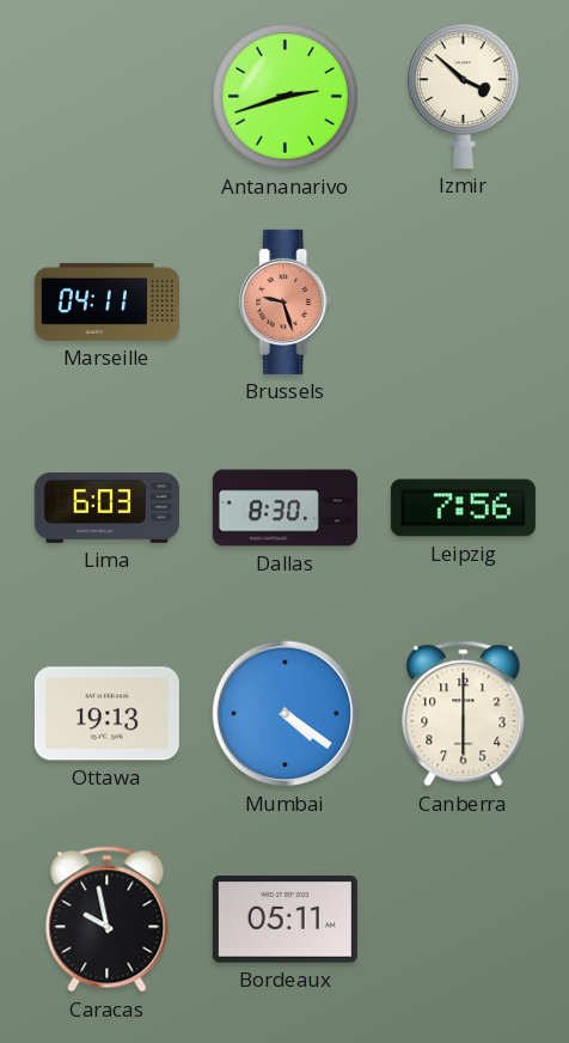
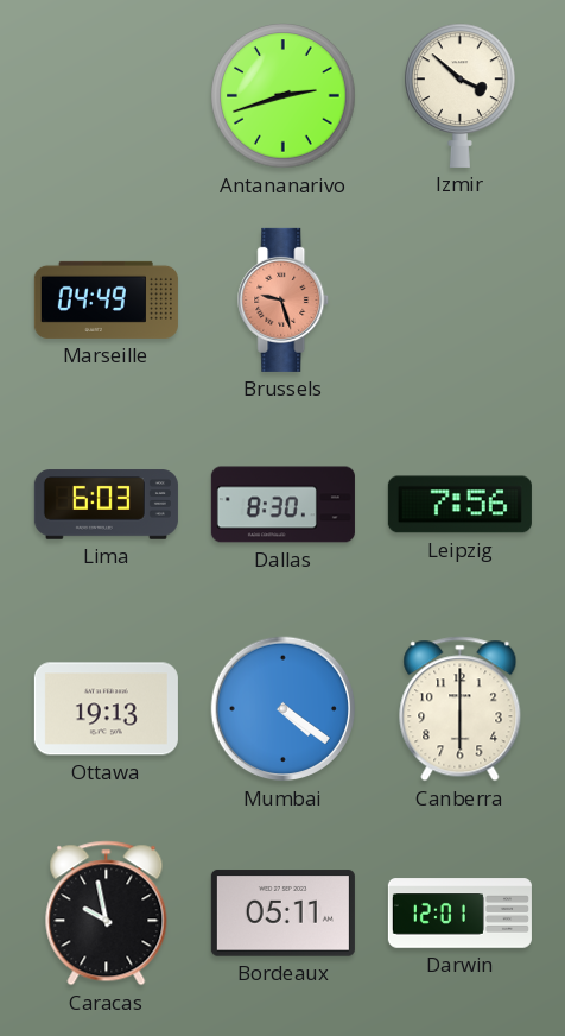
Marseille: 04:11 -> 04:49
Darwin: none -> 12:01
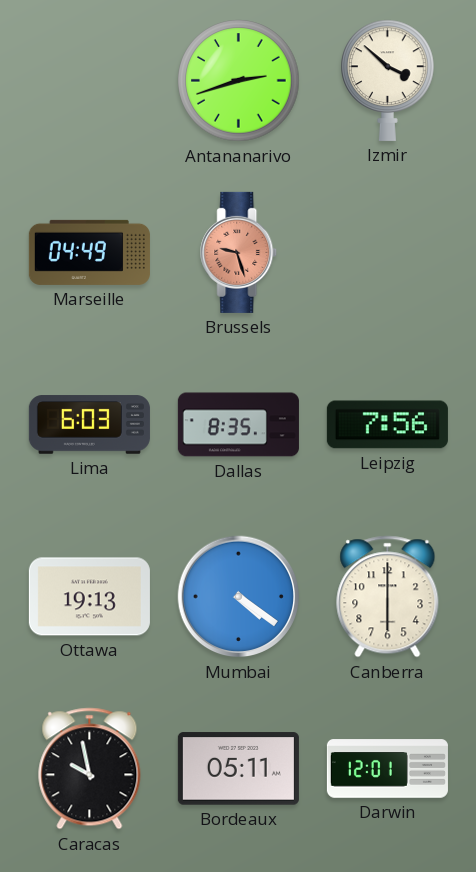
Dallas: 8:30 -> 8:35
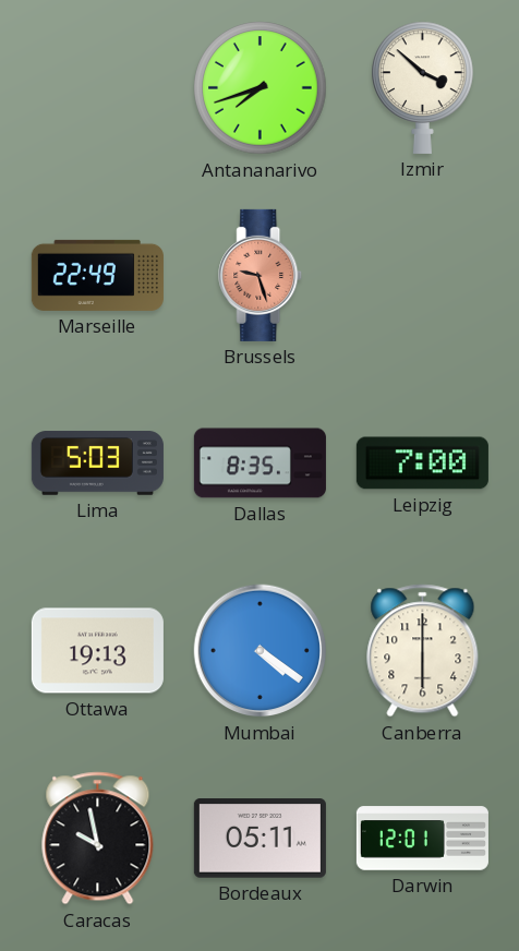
Antananarivo: 2:42 -> 7:42
Marseille: 04:49 -> 22:49
Lima: 6:03 -> 5:03
Leipzig: 7:56 -> 7:00
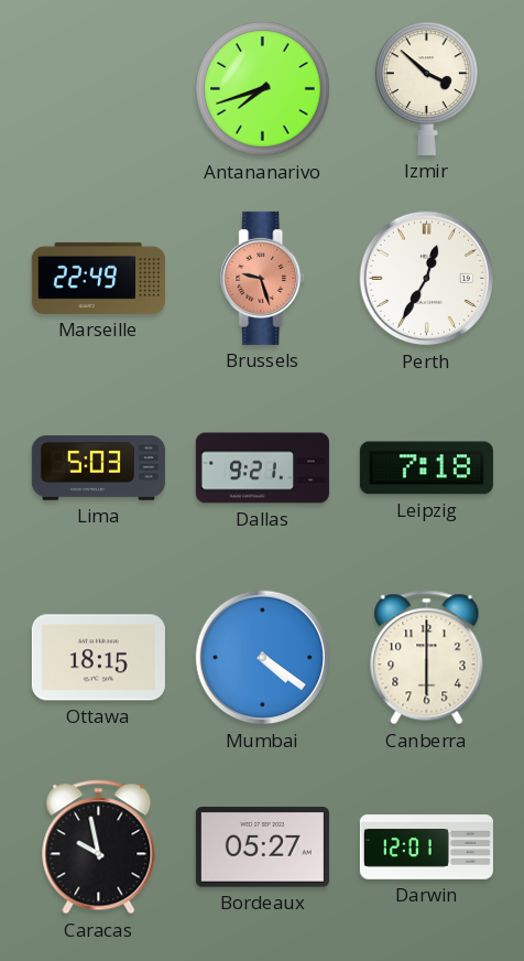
Perth: none -> 12:35
Dallas: 8:35 -> 9:21
Leipzig: 7:00 -> 7:18
Ottawa: 19:13 -> 18:15
Bordeaux: 05:11 -> 05:27
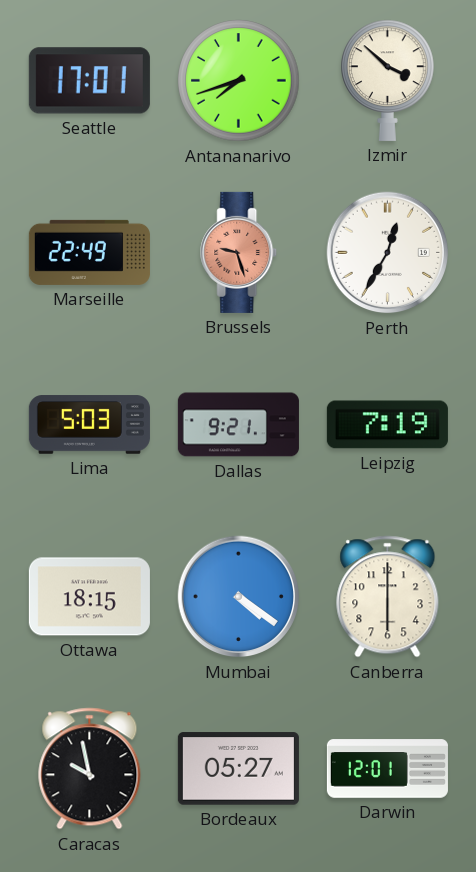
Seattle: none -> 17:01
Leipzig: 7:18 -> 7:19
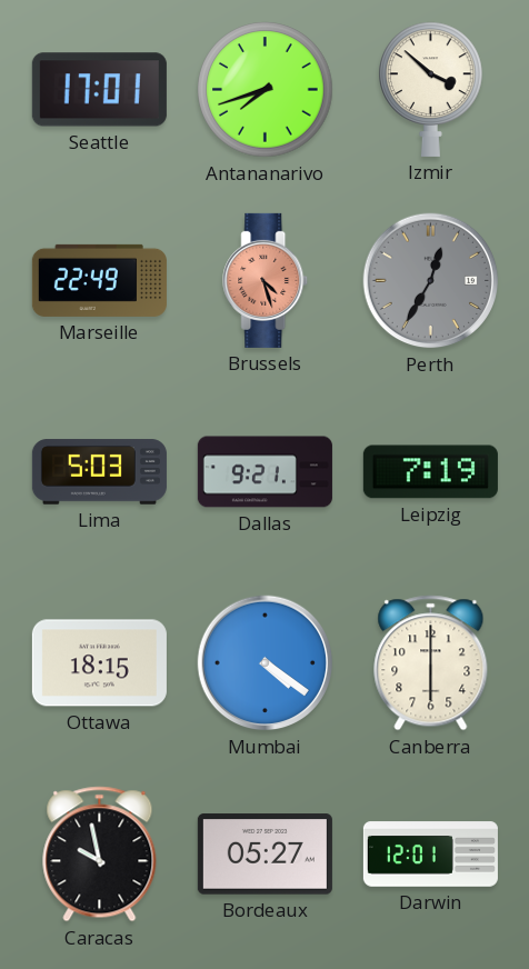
Brussels: 9:27 -> 4:27
Perth dial: white -> grey
